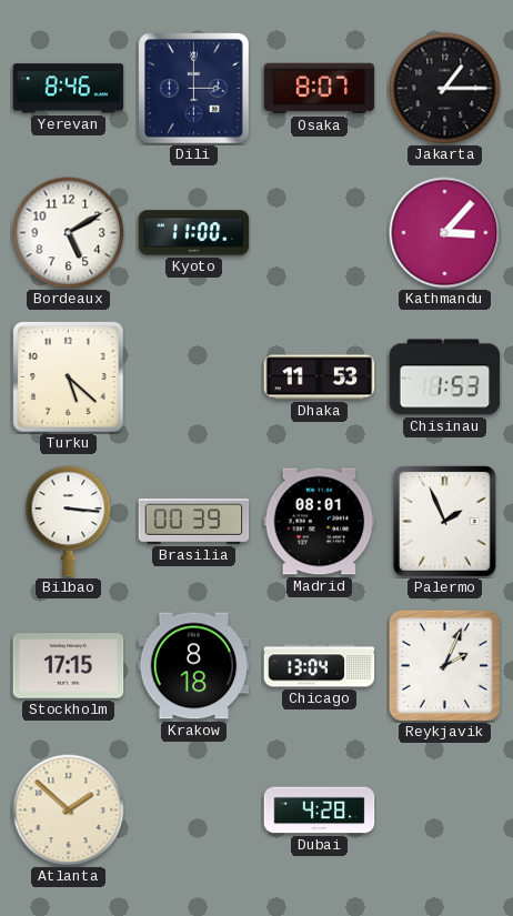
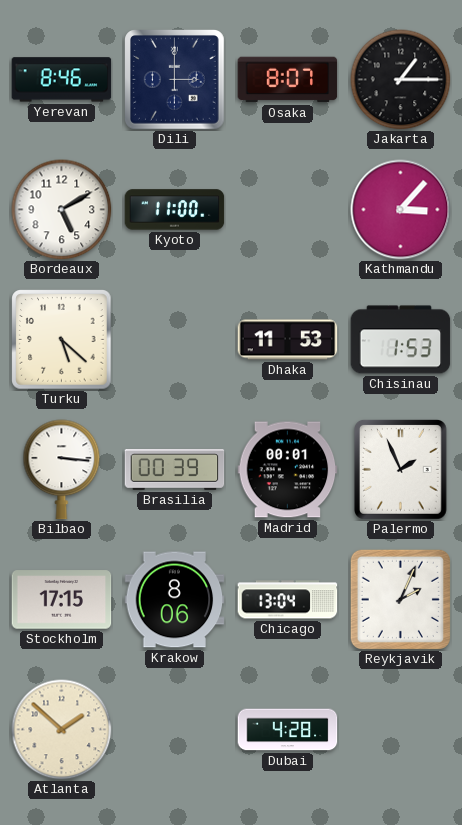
Madrid: 08:01 -> 00:01
Krakow: 8:18 -> 8:06
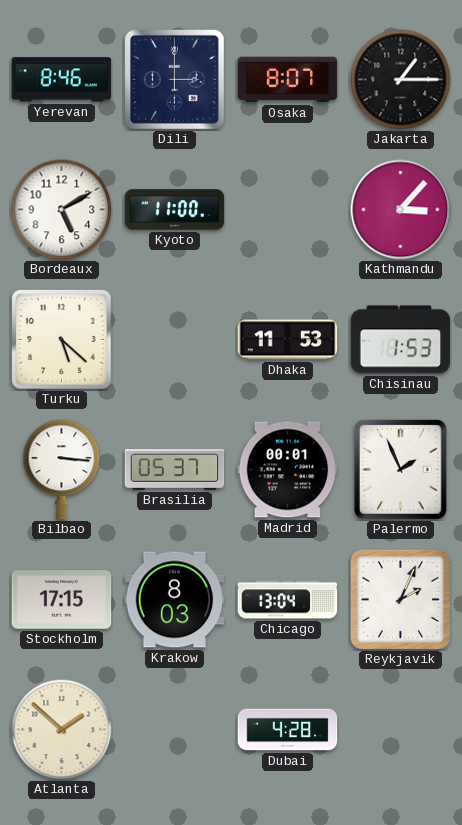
Brasilia: 00:39 -> 05:37
Krakow: 8:06 -> 8:03
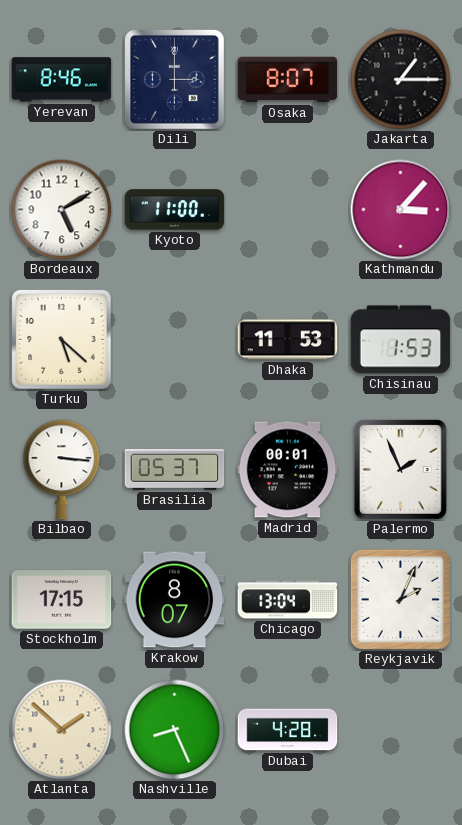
Krakow: 8:03 -> 8:07
Nashville: none -> 8:26
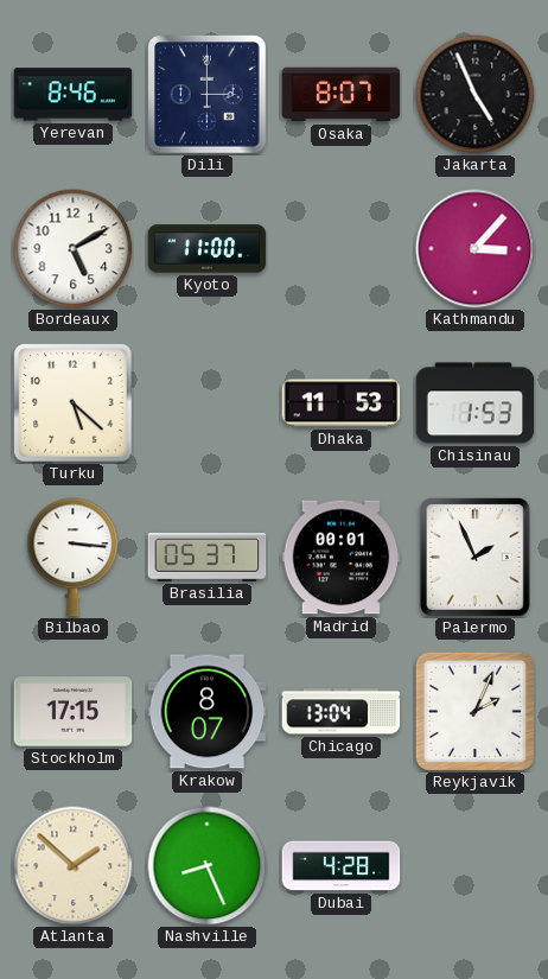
Jakarta: 1:15 -> 4:56
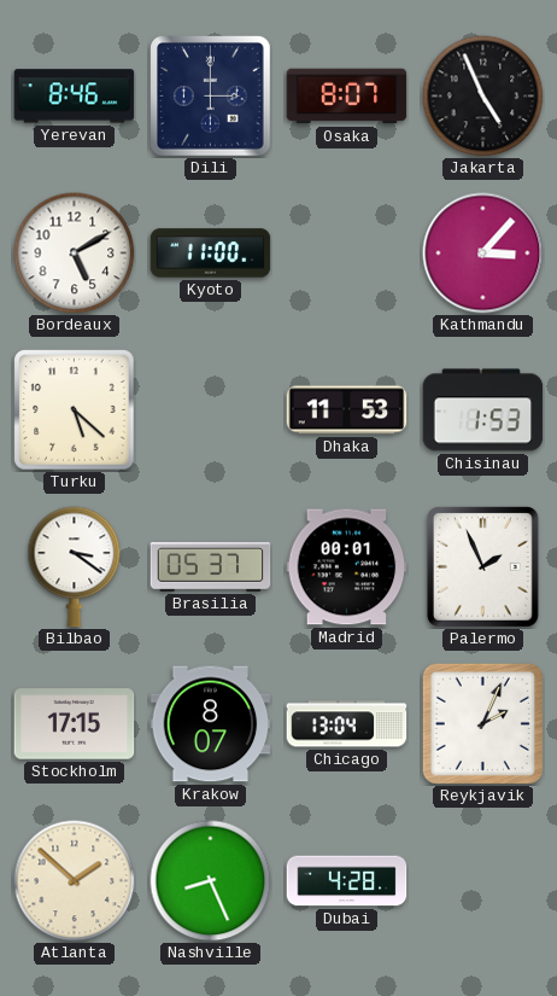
Bilbao: 3:16 -> 3:21
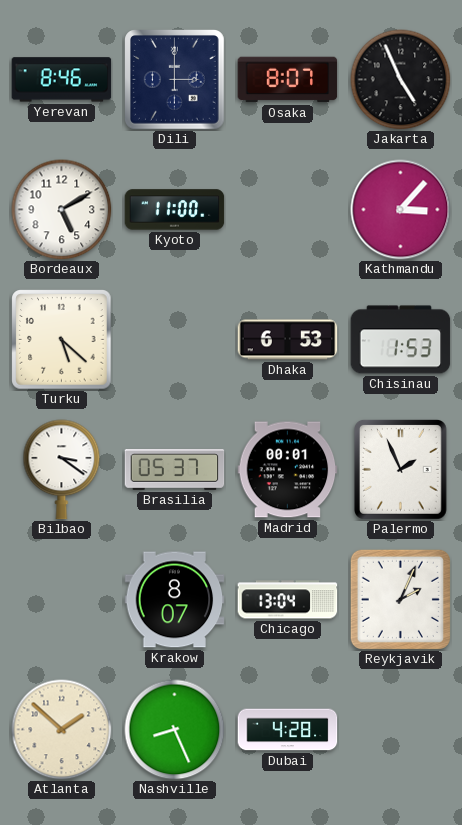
Dhaka: 11:53 -> 6:53
Stockholm: 17:15 -> none
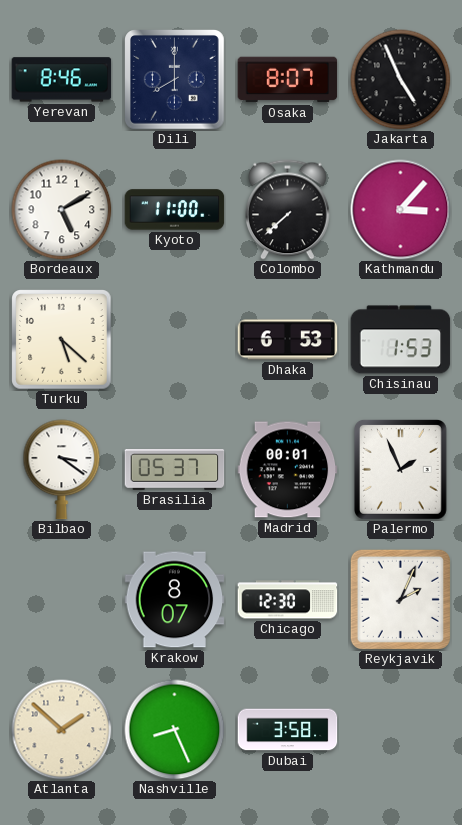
Dili: 3:00 -> 8:00
Colombo: none -> 7:38
Chicago: 13:04 -> 12:30
Dubai: 4:28 -> 3:58
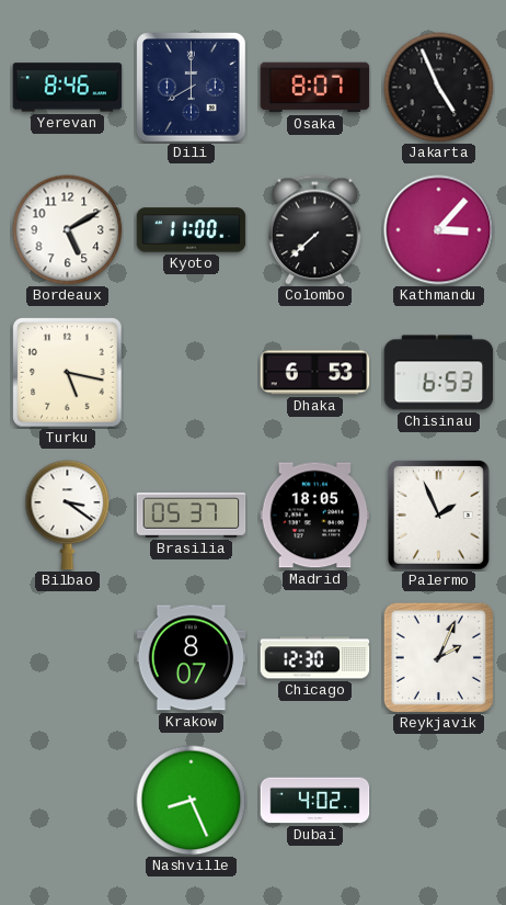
Turku: 5:22 -> 5:17
Chisinau: 1:53 -> 6:53
Madrid: 00:01 -> 18:05
Atlanta: 1:52 -> none
Dubai: 3:58 -> 4:02
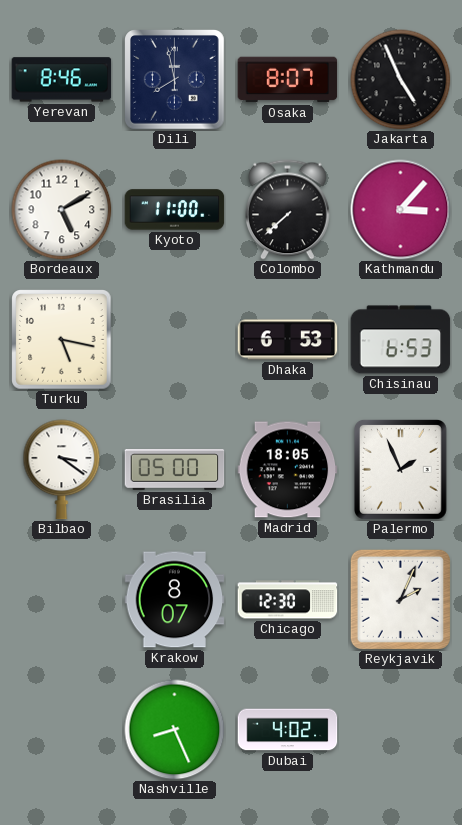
Dili: 8:00 -> 7:58
Brasilia: 05:37 -> 05:00
